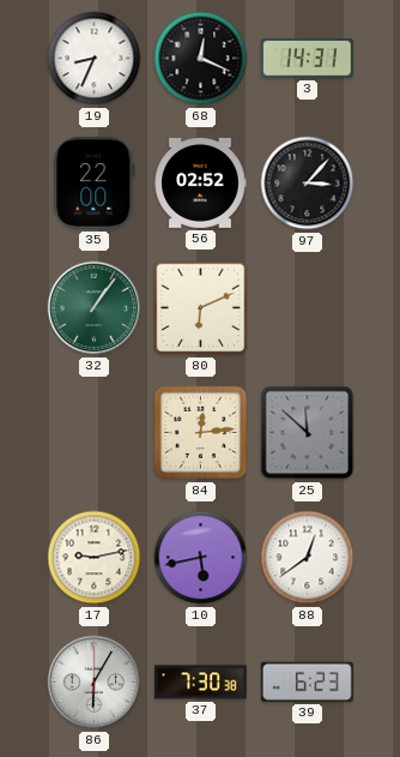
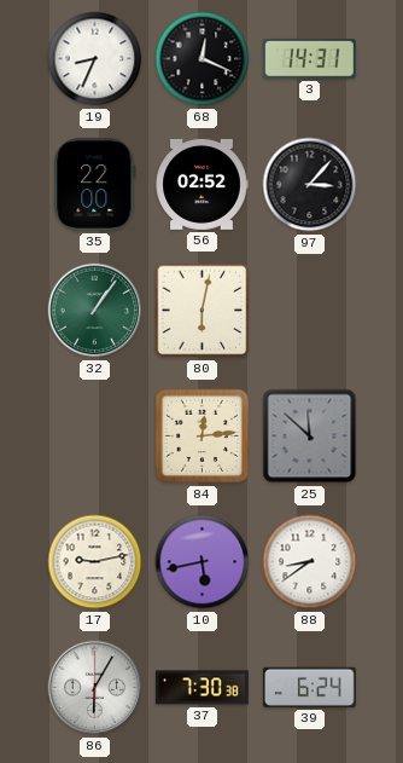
80: 6:11 -> 6:02
88: 12:39 -> 8:39
39: 6:23 -> 6:24
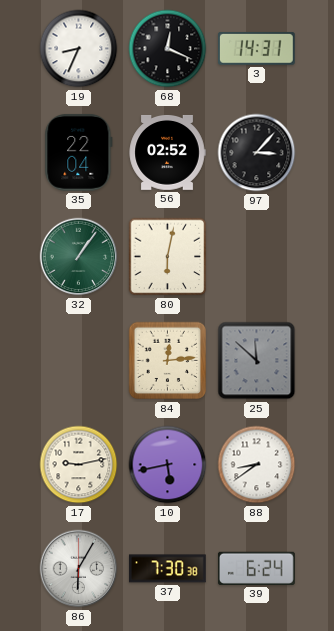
35: 22:00 -> 22:04
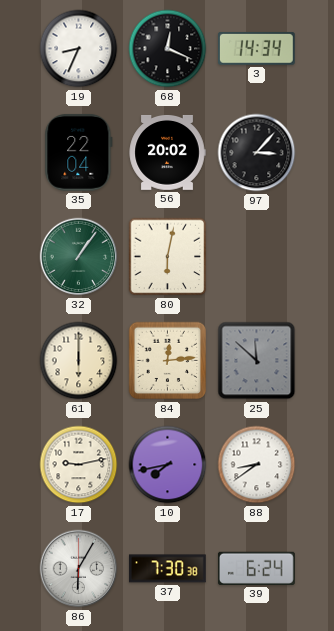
3: 14:31 -> 14:34
56: 02:52 -> 20:02
61: none -> 6:00
10: 5:43 -> 7:43
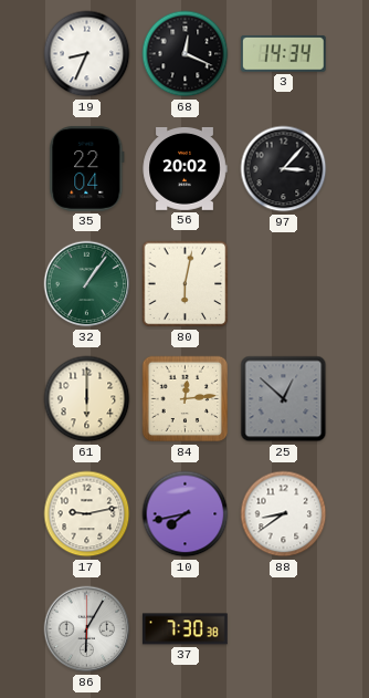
25: 11:52 -> 12:52
39: 6:24 -> none
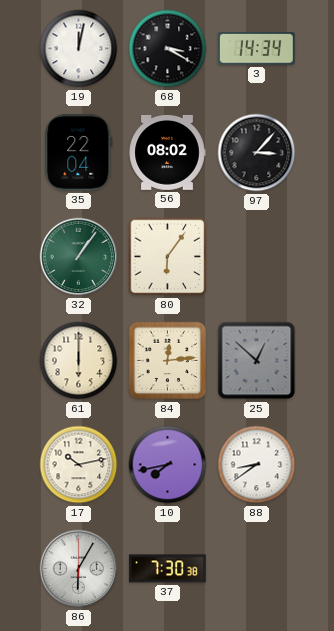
19: 8:34 -> 12:02
68: 12:19 -> 3:20
56: 20:02 -> 08:02
80: 6:02 -> 6:06
17: 9:13 -> 10:13
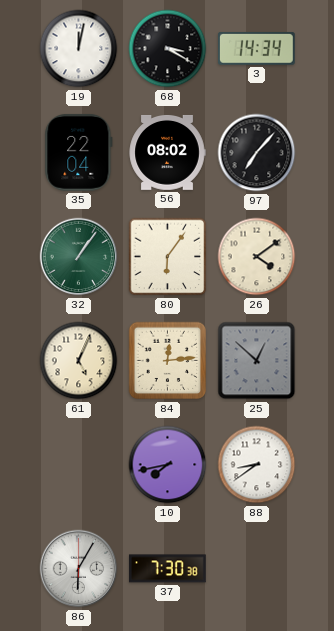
97: 3:07 -> 7:07
26: none -> 4:09
61: 6:00 -> 5:04
17: 10:13 -> none
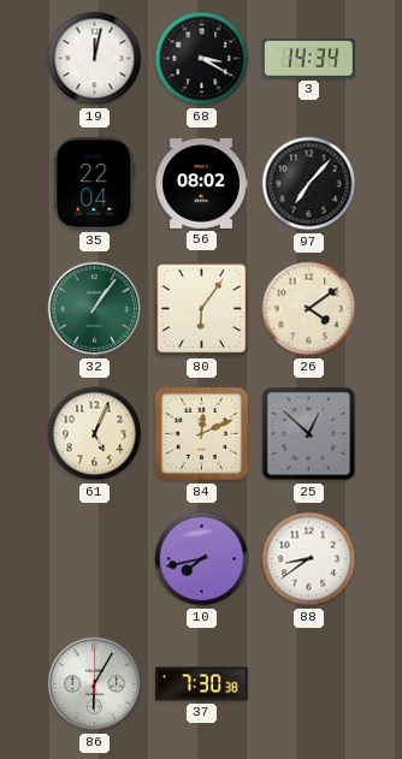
84: 12:14 -> 12:11
